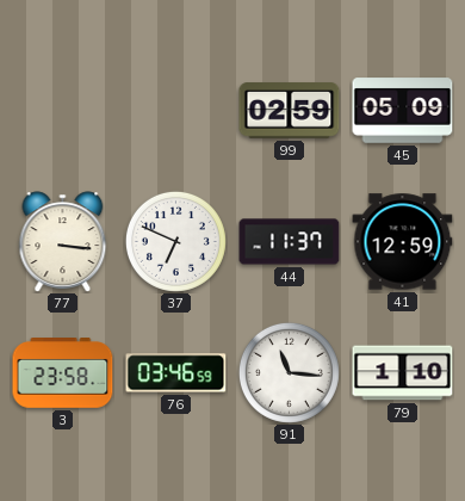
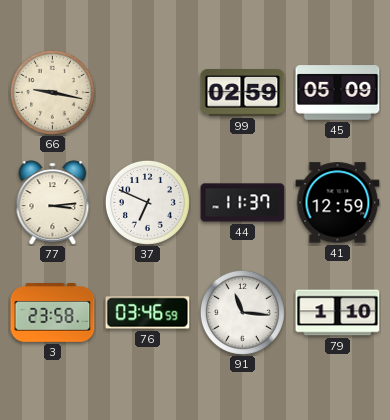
66: none -> 9:17
77: 3:16 -> 3:14
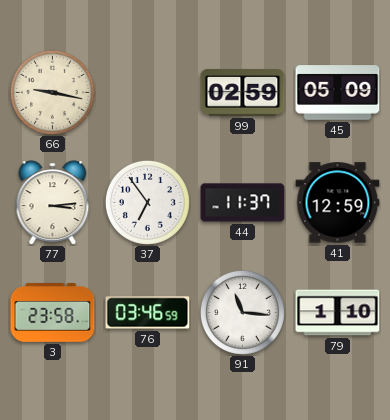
37: 6:49 -> 6:54
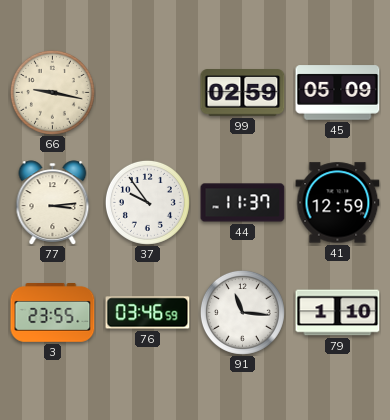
37: 6:54 -> 9:54
3: 23:58 -> 23:55
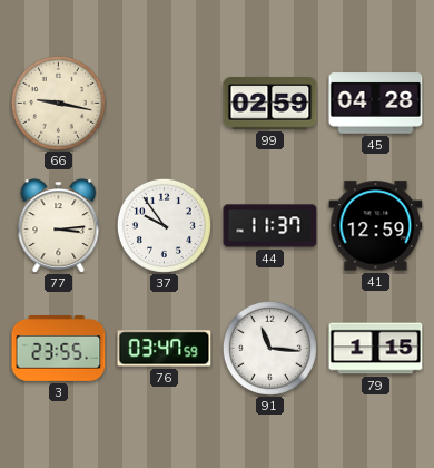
45: 05:09 -> 04:28
76: 03:46 -> 03:47
79: 1:10 -> 1:15
